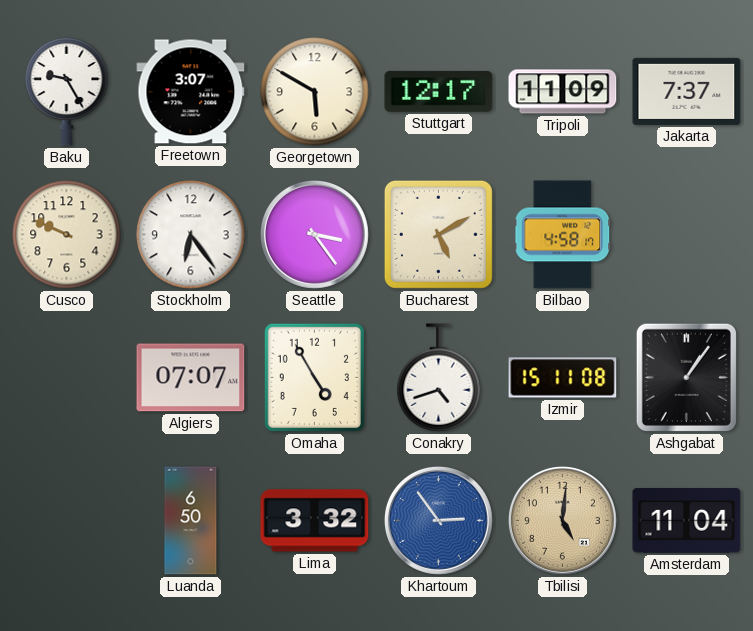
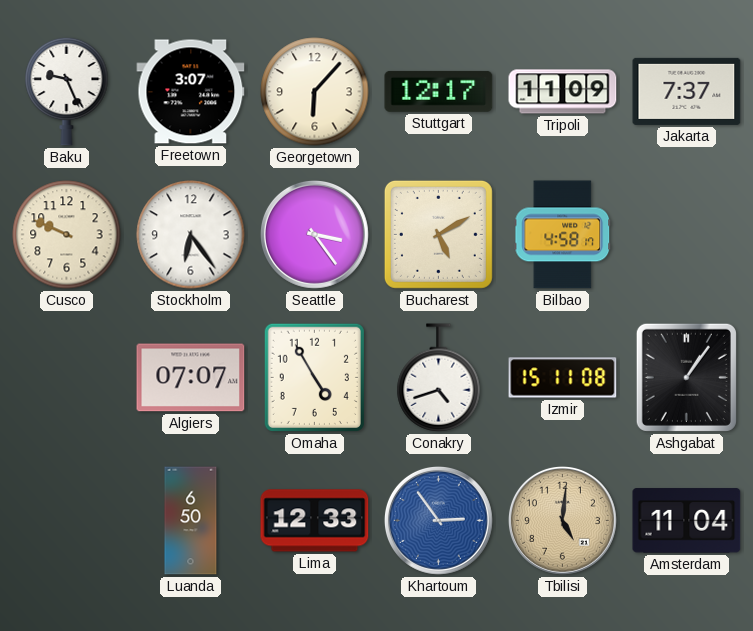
Baku: 9:25 -> 9:26
Georgetown: 5:50 -> 6:07
Lima: 3:32 -> 12:33
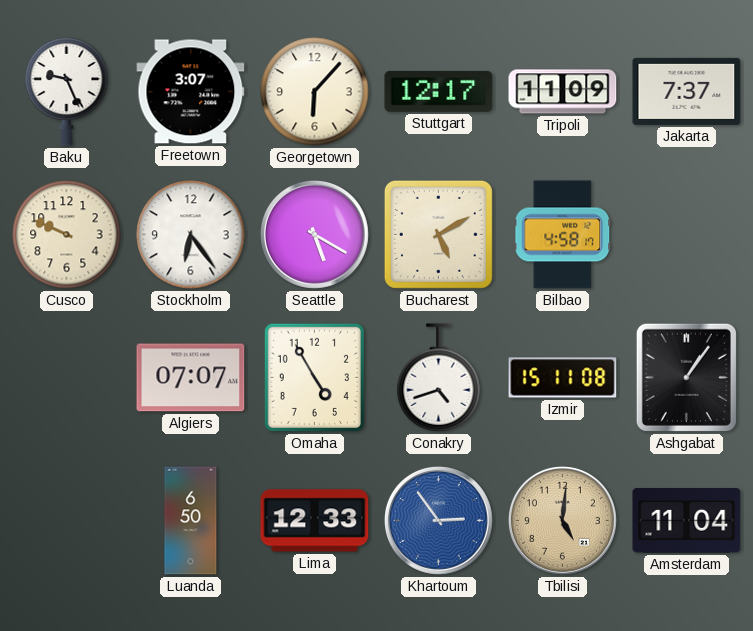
Seattle: 3:24 -> 5:20
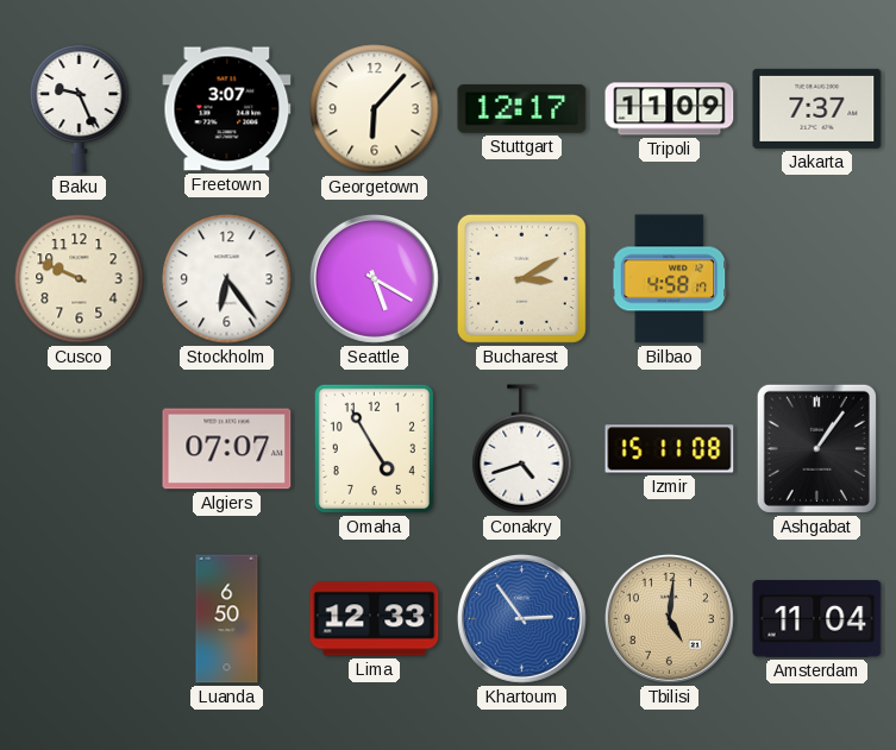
Bucharest: 5:10 -> 3:10
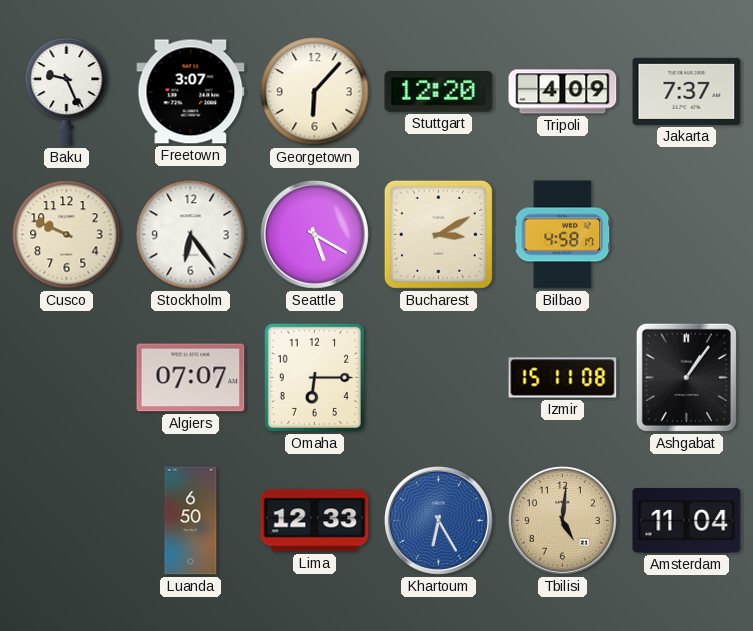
Stuttgart: 12:17 -> 12:20
Tripoli: 11:09 -> 4:09
Omaha: 4:55 -> 6:15
Conakry: 4:42 -> none
Khartoum: 2:54 -> 6:25
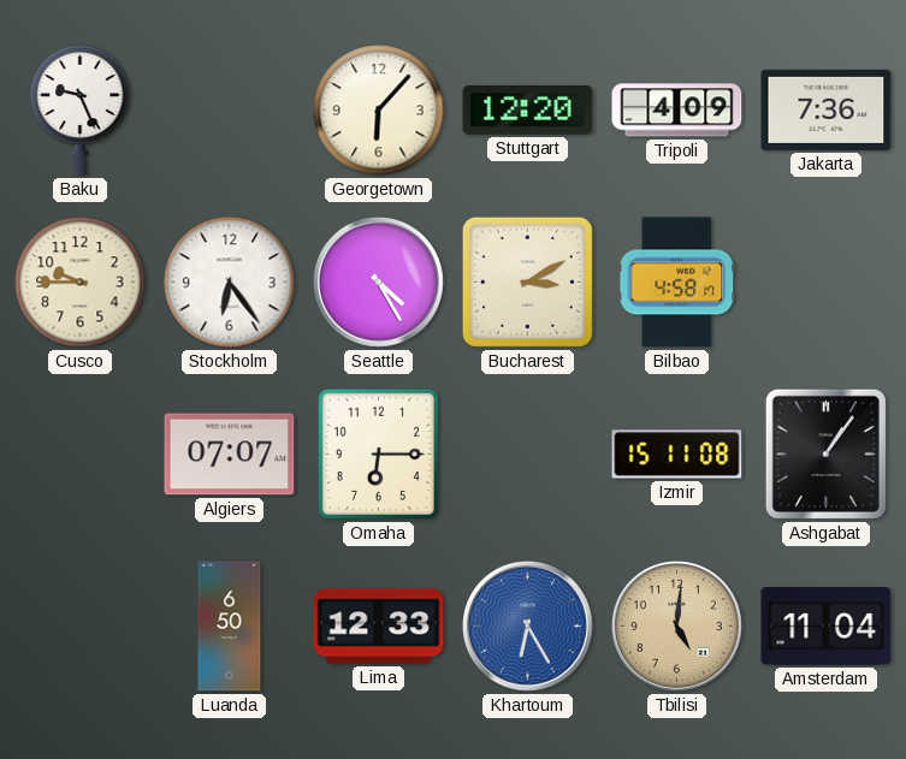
Freetown: 3:07 -> none
Jakarta: 7:37 -> 7:36
Cusco: 9:49 -> 9:45
Seattle: 5:20 -> 4:25
